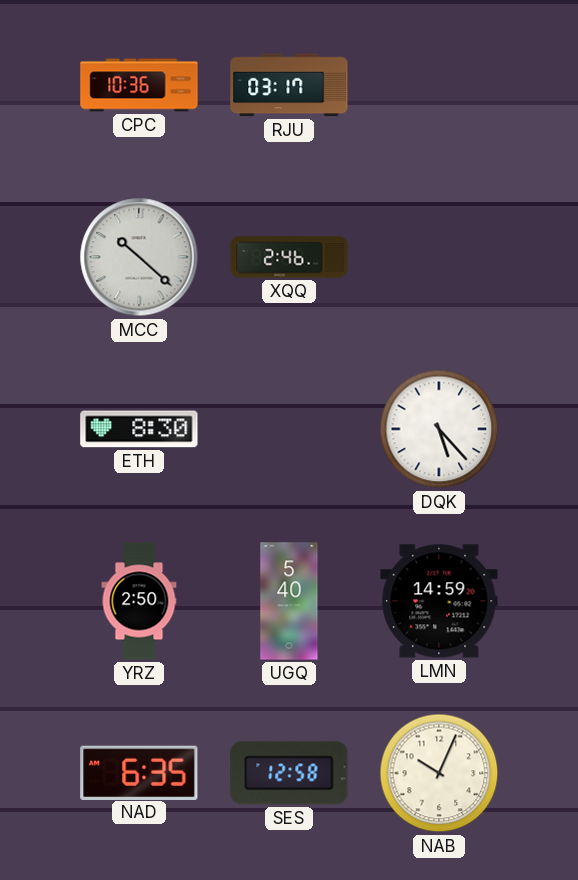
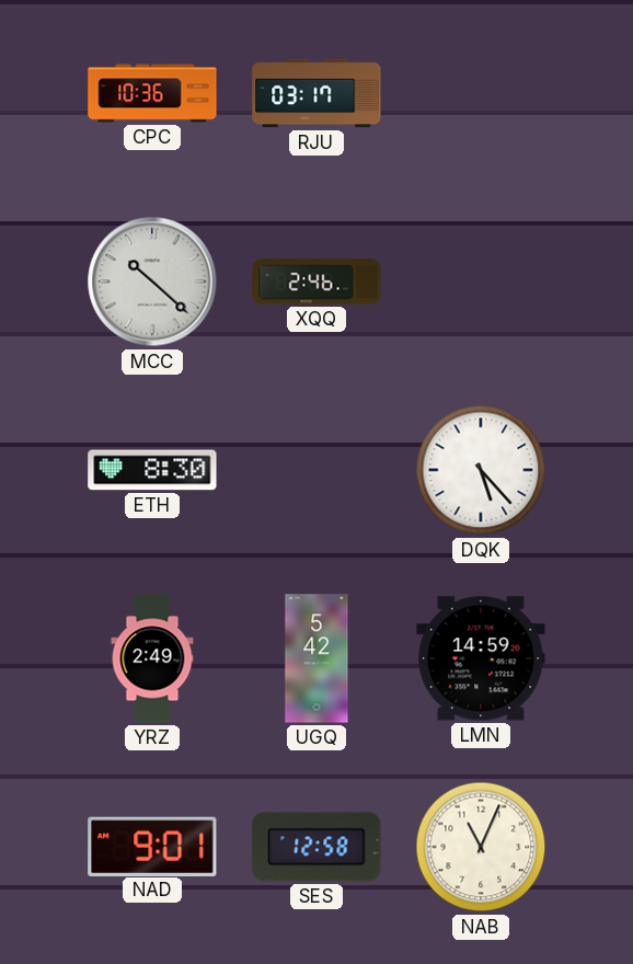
YRZ: 2:50 -> 2:49
UGQ: 5:40 -> 5:42
NAD: 6:35 -> 9:01
NAB: 10:04 -> 11:04
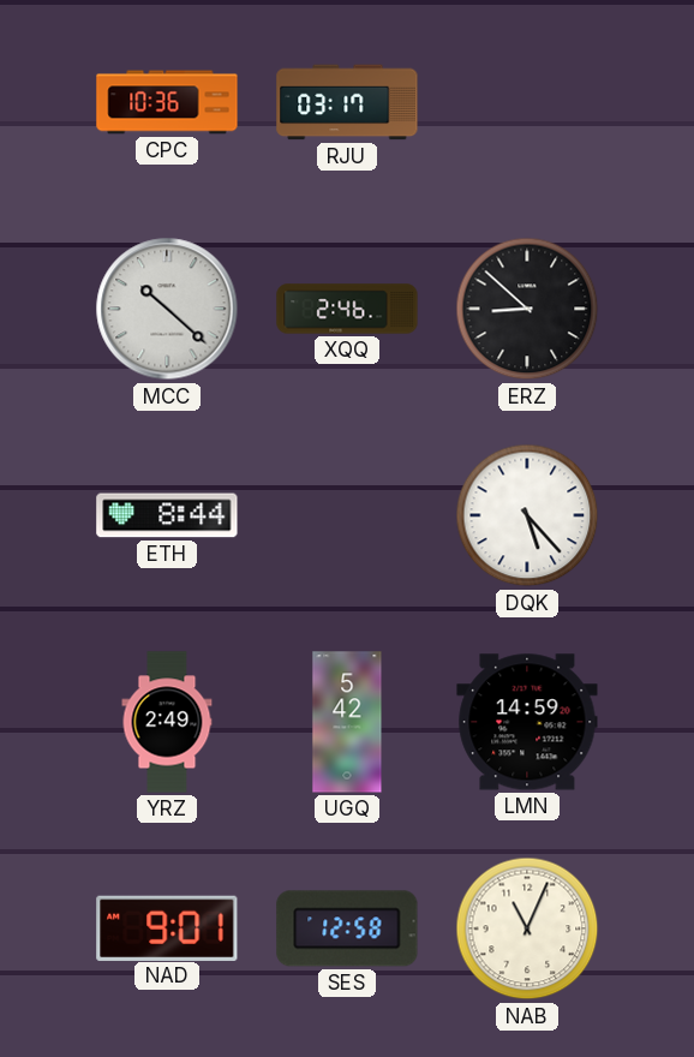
ERZ: none -> 8:52
ETH: 8:30 -> 8:44
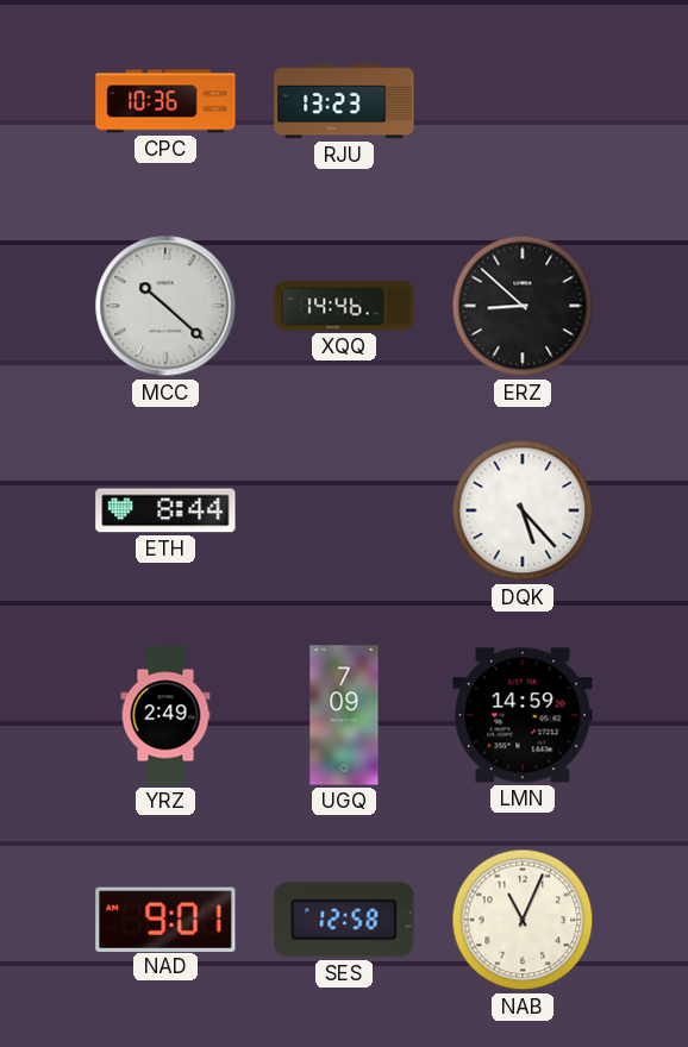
RJU: 03:17 -> 13:23
XQQ: 2:46 -> 14:46
UGQ: 5:42 -> 7:09
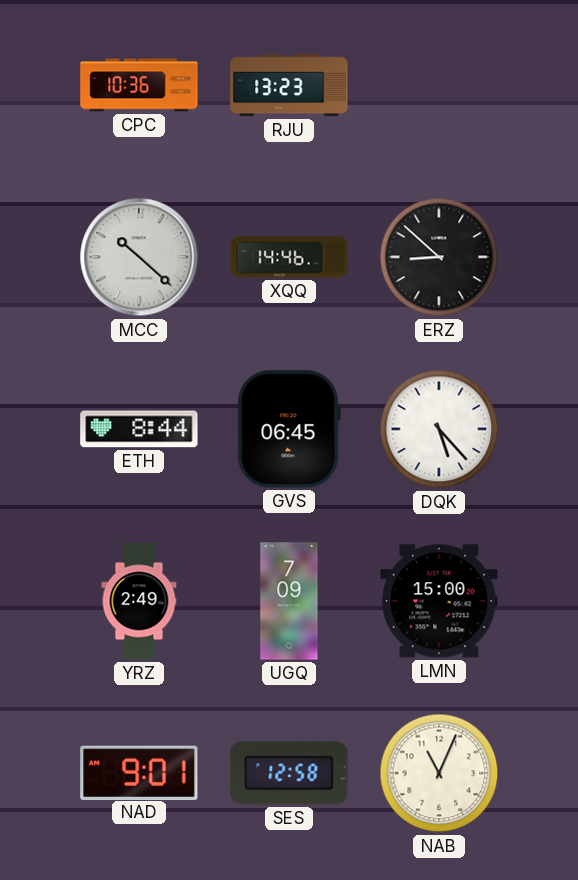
GVS: none -> 06:45
LMN: 14:59 -> 15:00
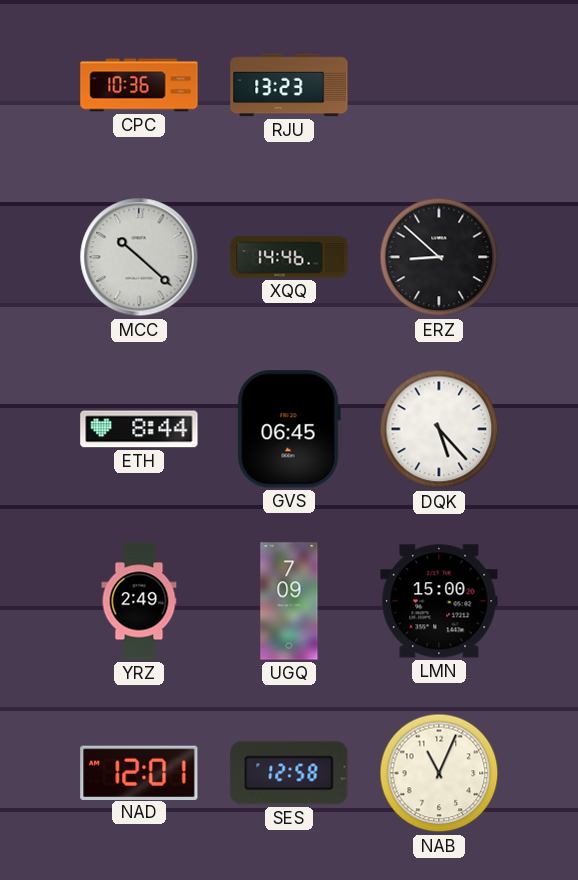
NAD: 9:01 -> 12:01
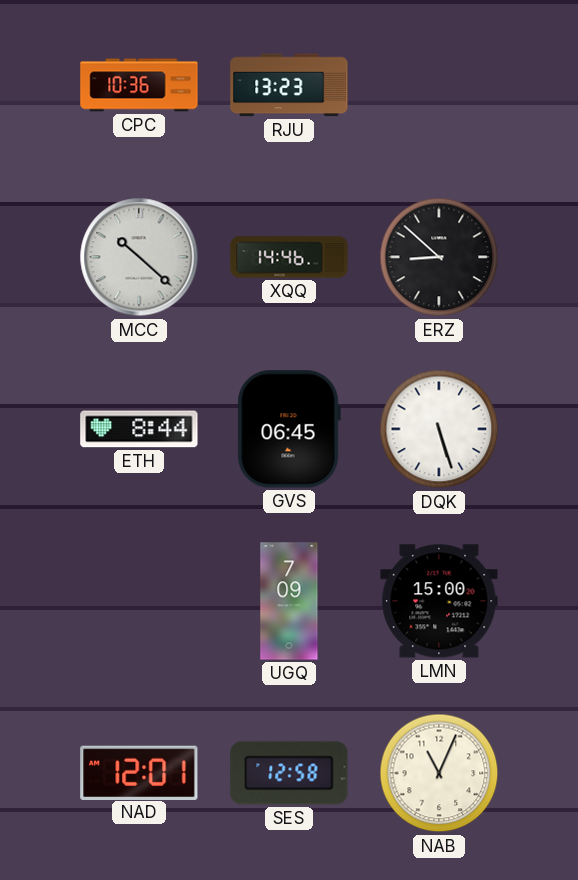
DQK: 5:23 -> 5:27
YRZ: 2:49 -> none
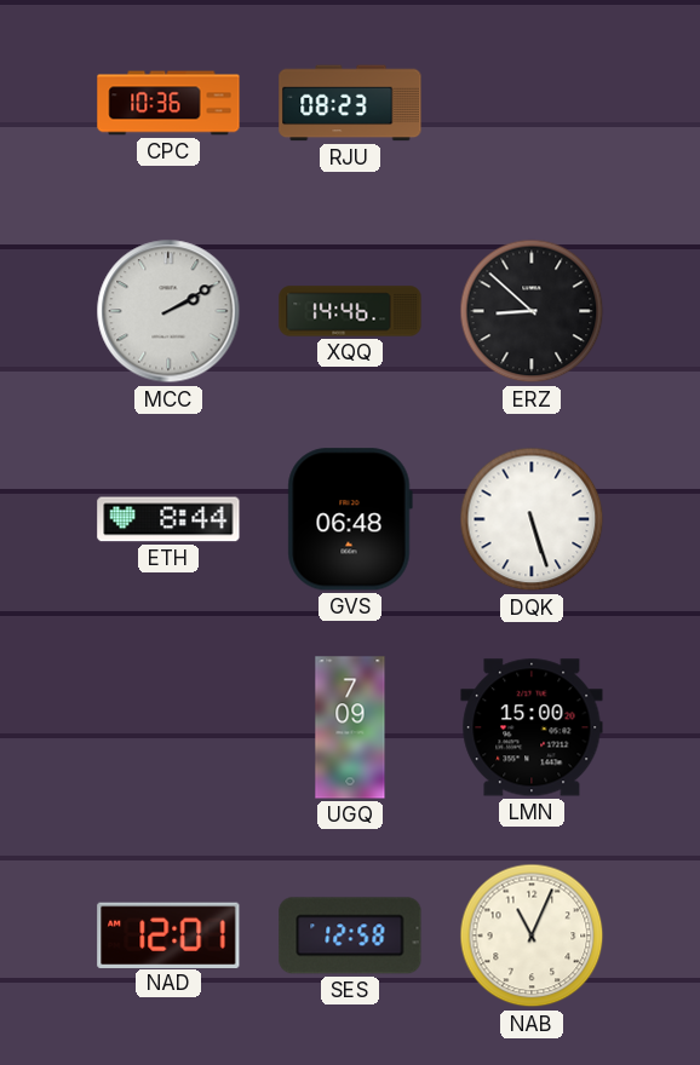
RJU: 13:23 -> 08:23
MCC: 10:22 -> 2:10
GVS: 06:45 -> 06:48
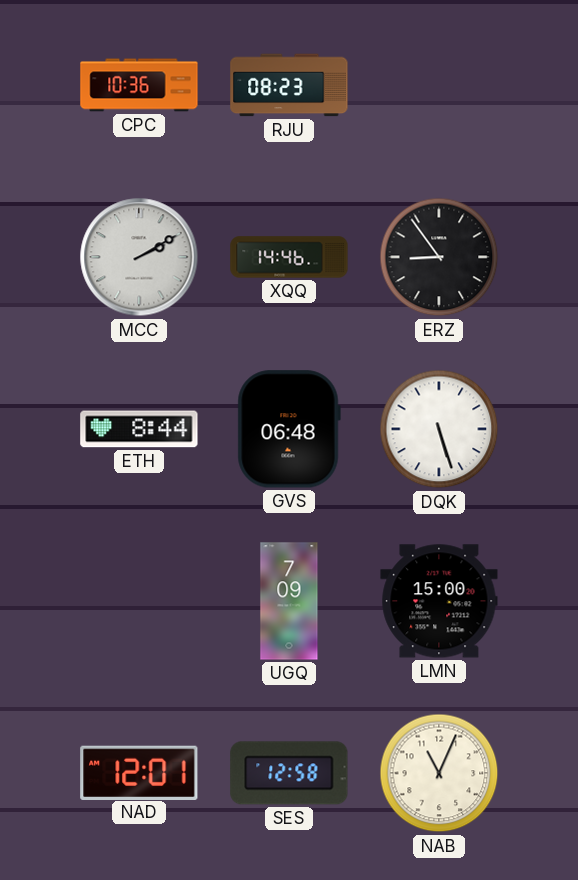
ERZ: 8:52 -> 8:54
